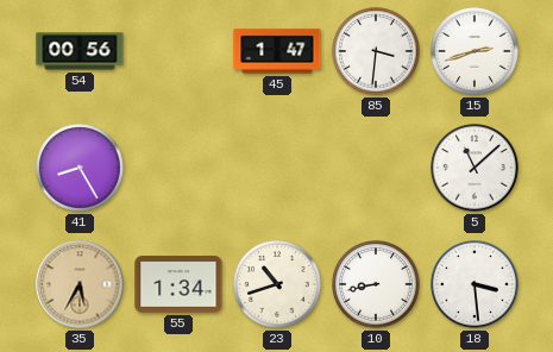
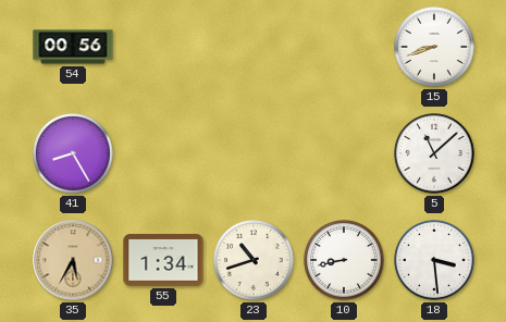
45: 1:47 -> none
85: 3:31 -> none
15: 2:42 -> 8:42
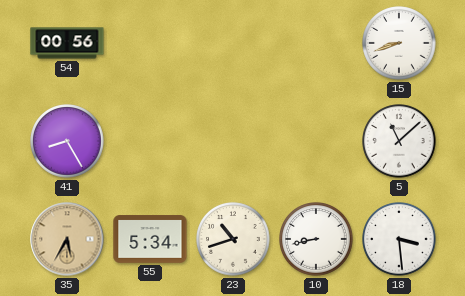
55: 1:34 -> 5:34
